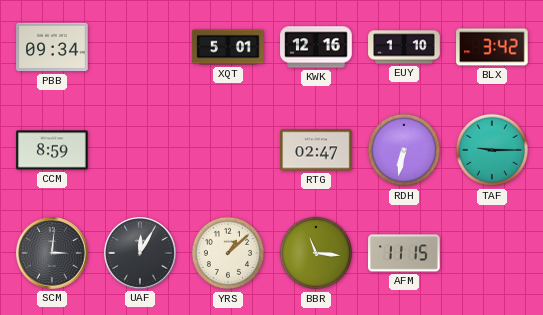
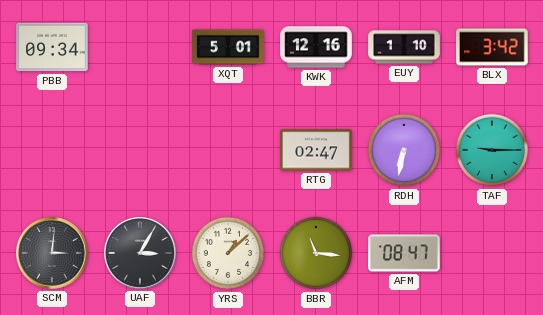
CCM: 8:59 -> none
UAF: 12:05 -> 3:05
AFM: 11:15 -> 08:47
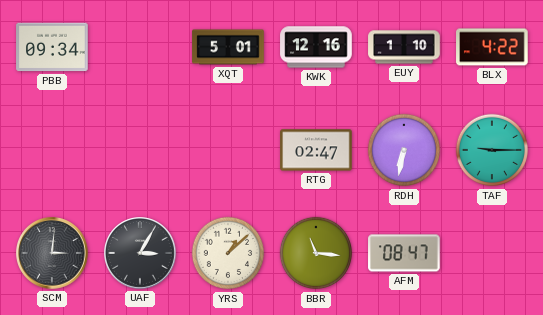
BLX: 3:42 -> 4:22
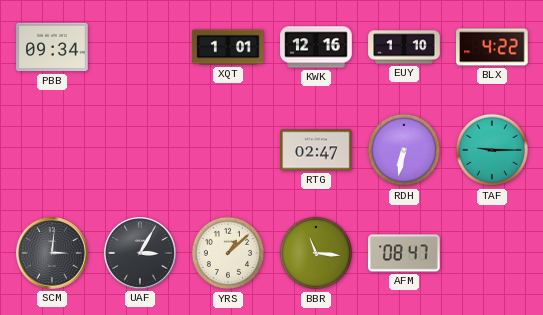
XQT: 5:01 -> 1:01
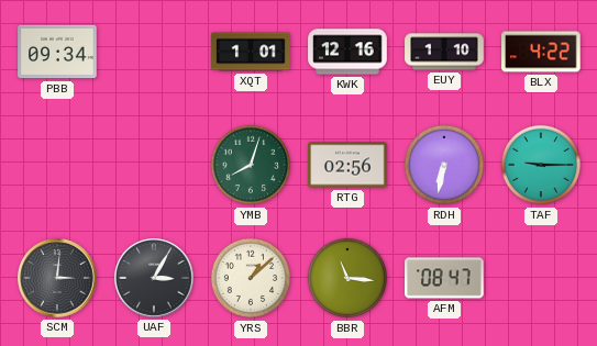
YMB: none -> 8:03
RTG: 02:47 -> 02:56
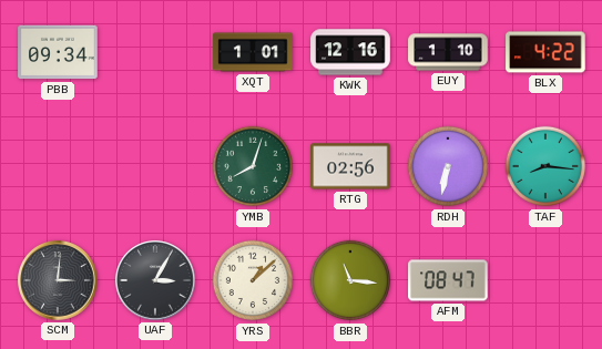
TAF: 9:15 -> 8:16
